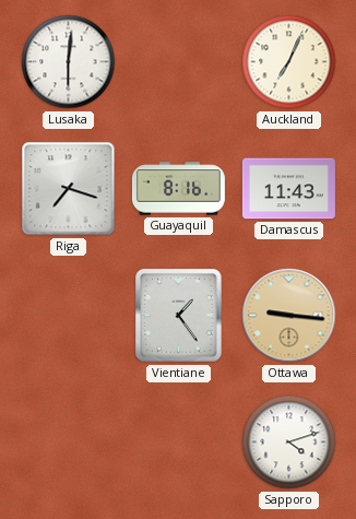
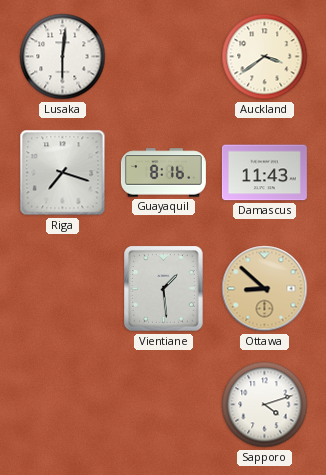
Auckland: 7:04 -> 3:39
Vientiane: 1:24 -> 1:29
Ottawa: 9:16 -> 8:52
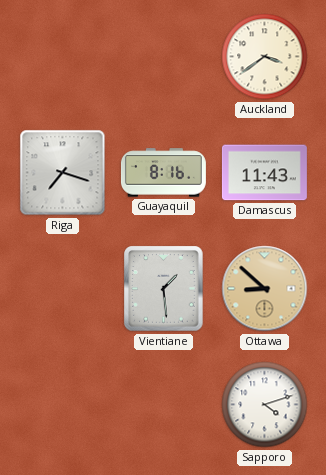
Lusaka: 6:01 -> none
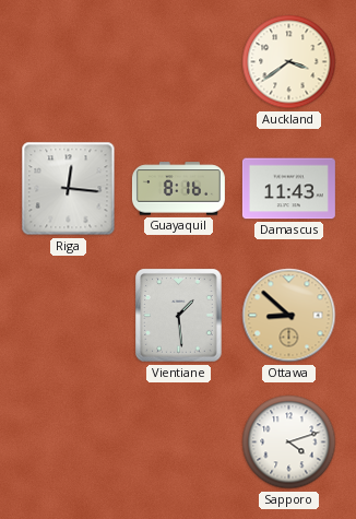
Riga: 7:18 -> 12:16
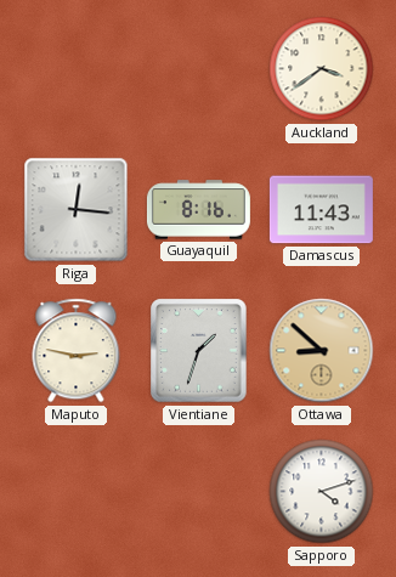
Maputo: none -> 2:47
Vientiane: 1:29 -> 1:33
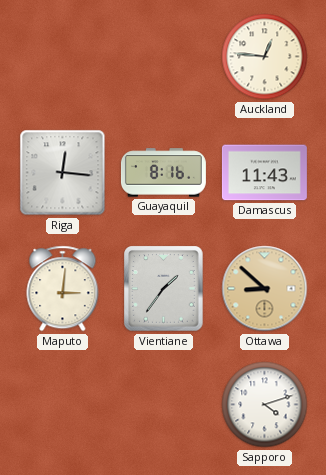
Auckland: 3:39 -> 12:46
Maputo: 2:47 -> 3:01
Vientiane: 1:33 -> 1:36
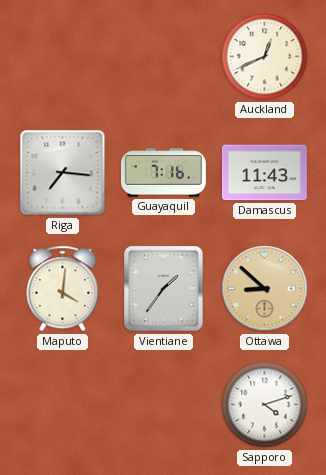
Auckland: 12:46 -> 12:41
Riga: 12:16 -> 7:16
Guayaquil: 8:16 -> 7:16
Maputo: 3:01 -> 4:01
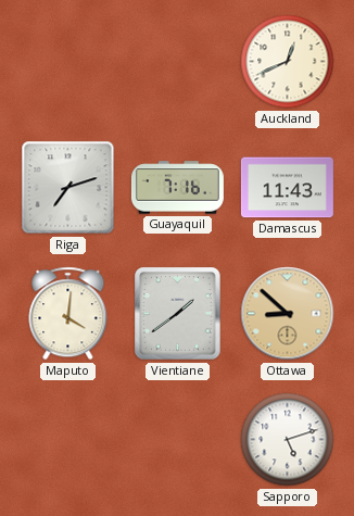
Riga: 7:16 -> 7:12
Vientiane: 1:36 -> 1:39
Sapporo: 4:12 -> 5:12
